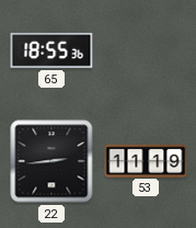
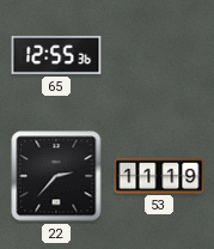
65: 18:55 -> 12:55
22: 2:44 -> 2:37
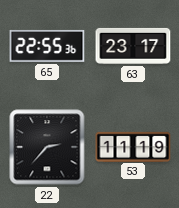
65: 12:55 -> 22:55
63: none -> 23:17
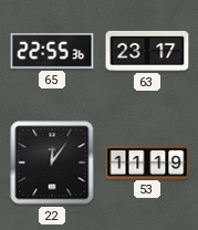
22: 2:37 -> 12:06
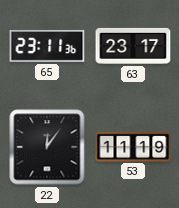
65: 22:55 -> 23:11
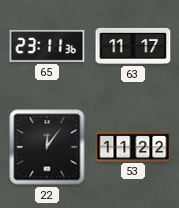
63: 23:17 -> 11:17
53: 11:19 -> 11:22
